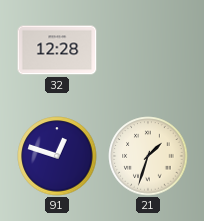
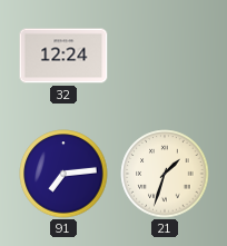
32: 12:28 -> 12:24
91: 12:48 -> 7:14
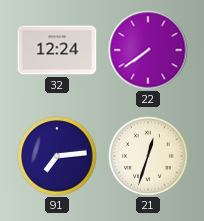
22: none -> 7:39
21: 1:33 -> 12:33
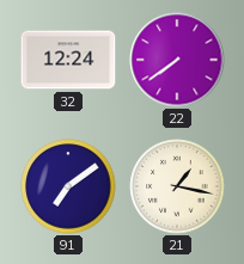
91: 7:14 -> 7:09
21: 12:33 -> 1:17
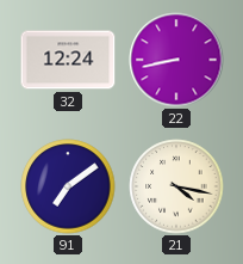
22: 7:39 -> 8:43
21: 1:17 -> 4:17
